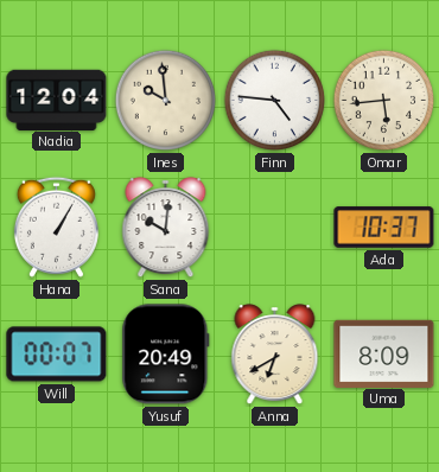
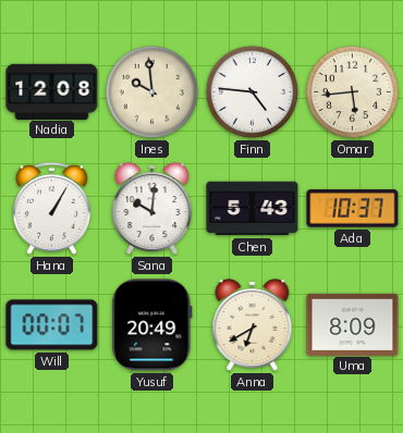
Nadia: 12:04 -> 12:08
Chen: none -> 5:43
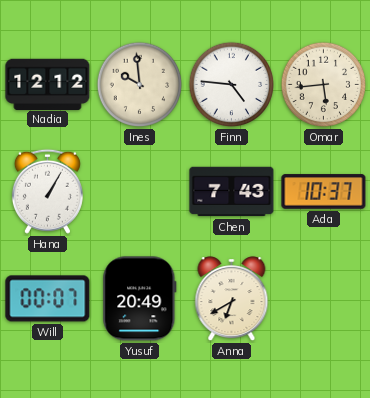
Nadia: 12:08 -> 12:12
Sana: 10:01 -> none
Chen: 5:43 -> 7:43
Uma: 8:09 -> none
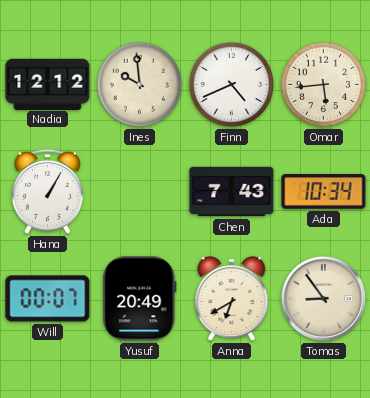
Finn: 4:46 -> 4:41
Ada: 10:37 -> 10:34
Tomas: none -> 8:54
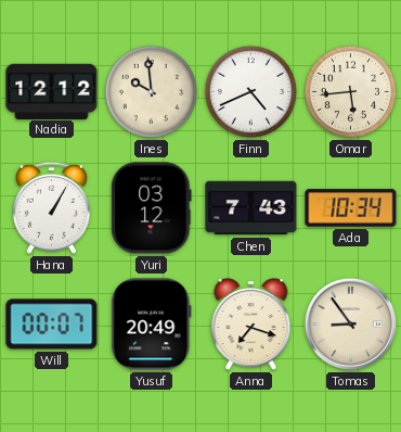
Yuri: none -> 03:12
Anna: 6:40 -> 7:18
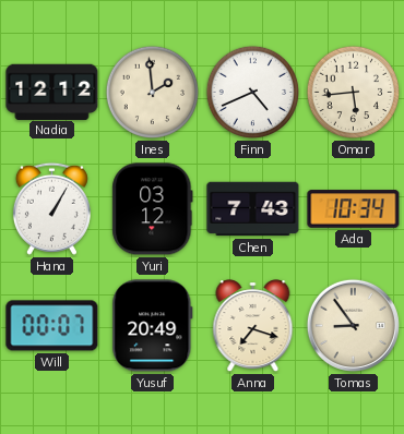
Ines: 9:59 -> 1:59
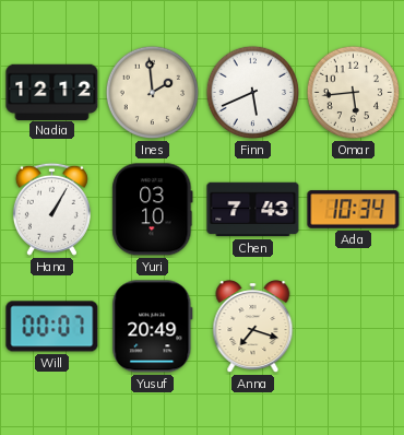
Finn: 4:41 -> 5:41
Yuri: 03:12 -> 03:10
Tomas: 8:54 -> none
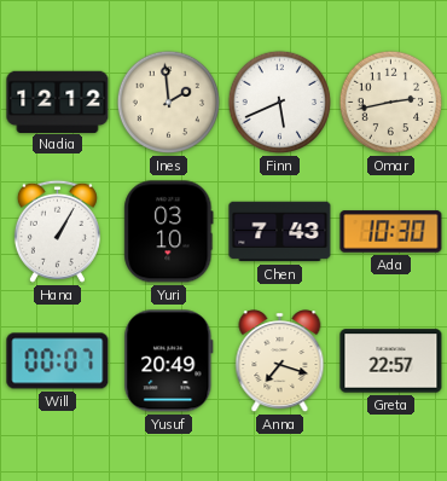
Omar: 5:44 -> 2:43
Ada: 10:34 -> 10:30
Greta: none -> 22:57
